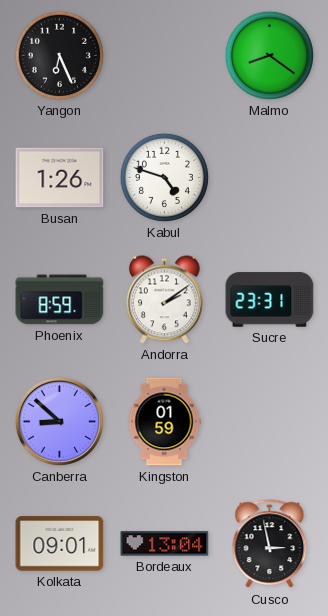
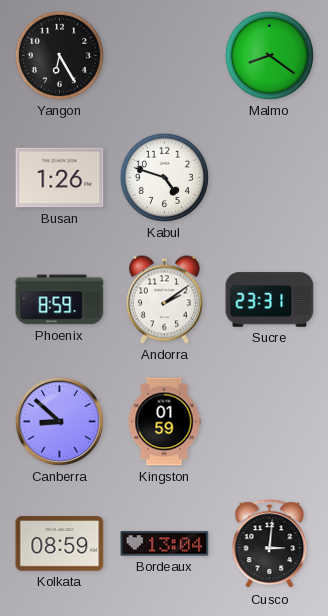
Yangon: 6:26 -> 6:25
Kolkata: 09:01 -> 08:59
Cusco: 2:58 -> 3:01
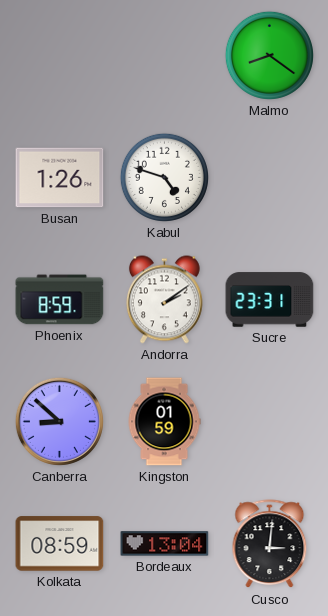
Yangon: 6:25 -> none
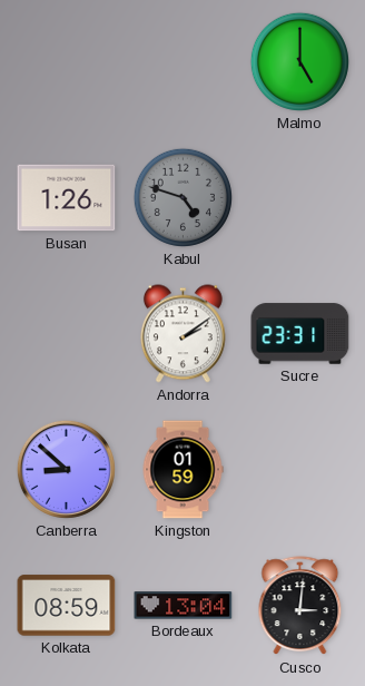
Malmo: 8:21 -> 5:00
Kabul dial: white -> grey
Phoenix: 8:59 -> none
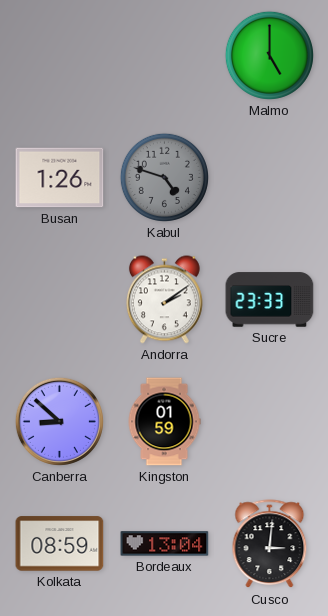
Sucre: 23:31 -> 23:33
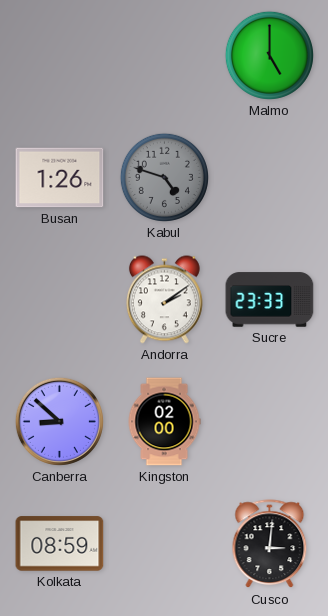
Kingston: 01:59 -> 02:00
Bordeaux: 13:04 -> none
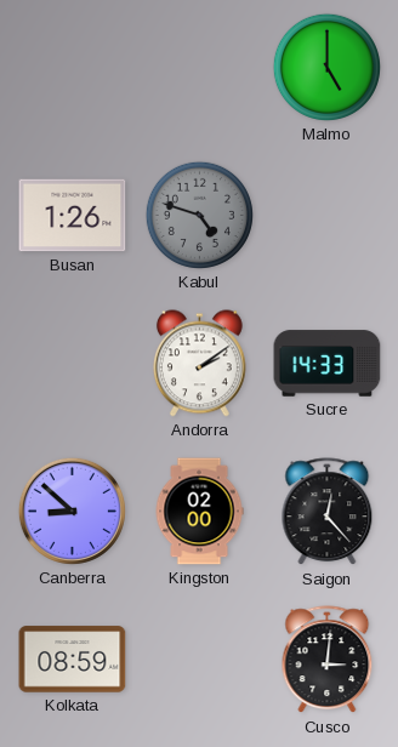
Sucre: 23:33 -> 14:33
Saigon: none -> 12:23
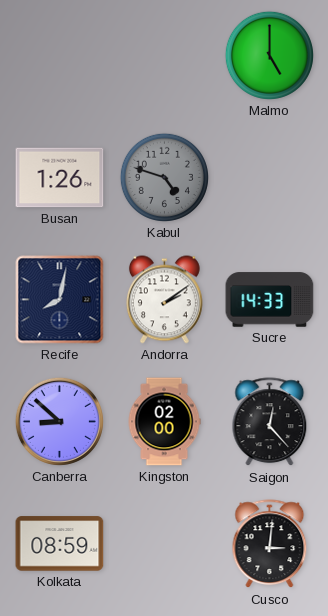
Recife: none -> 8:02
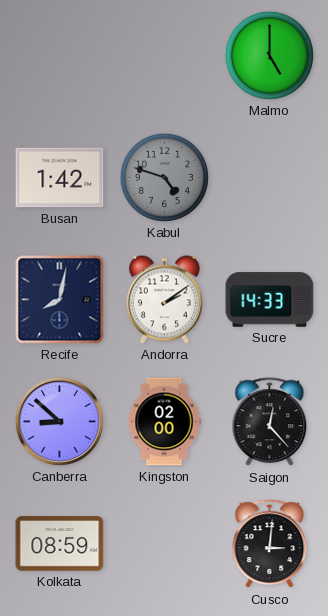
Busan: 1:26 -> 1:42
